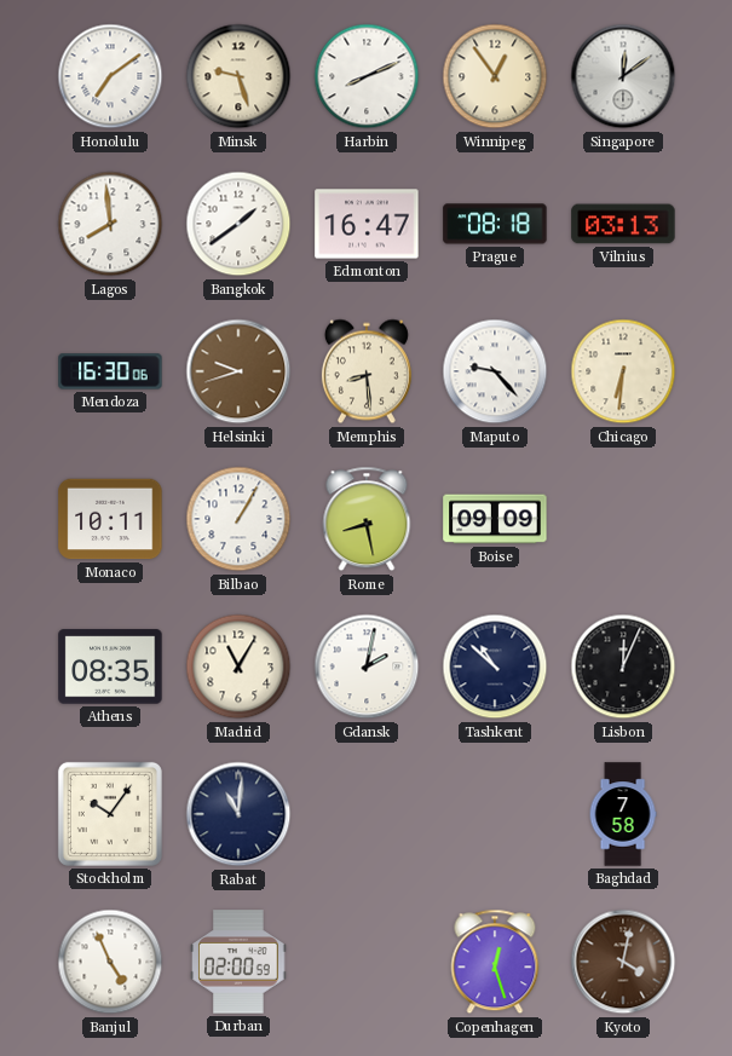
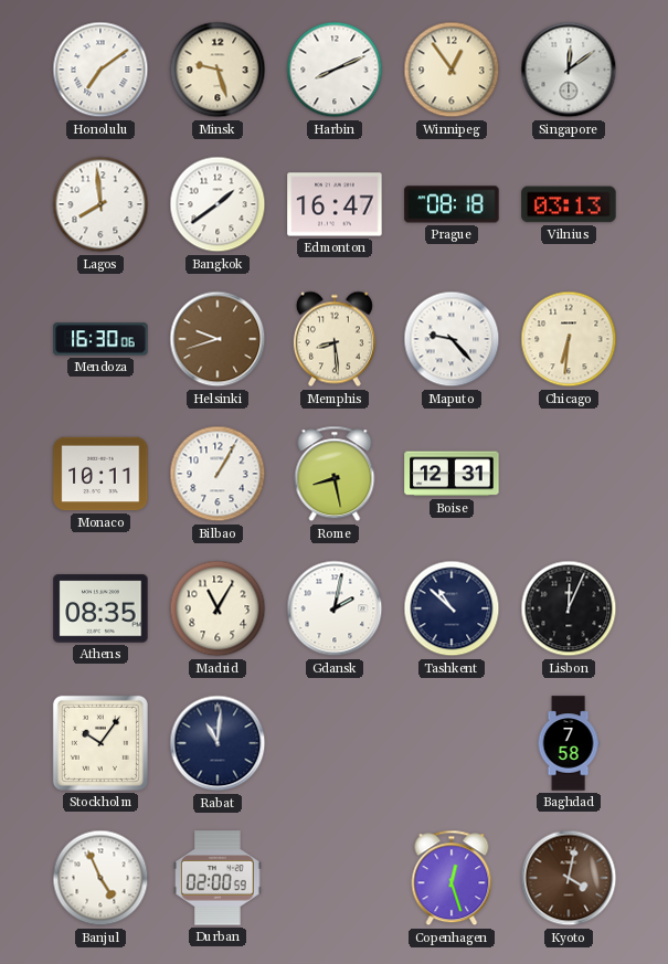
Boise: 09:09 -> 12:31
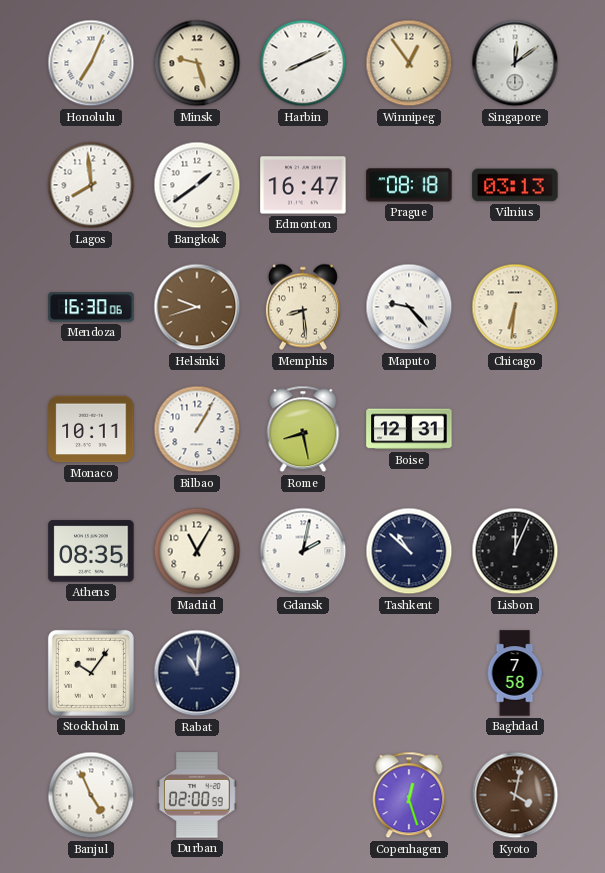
Honolulu: 7:09 -> 7:04
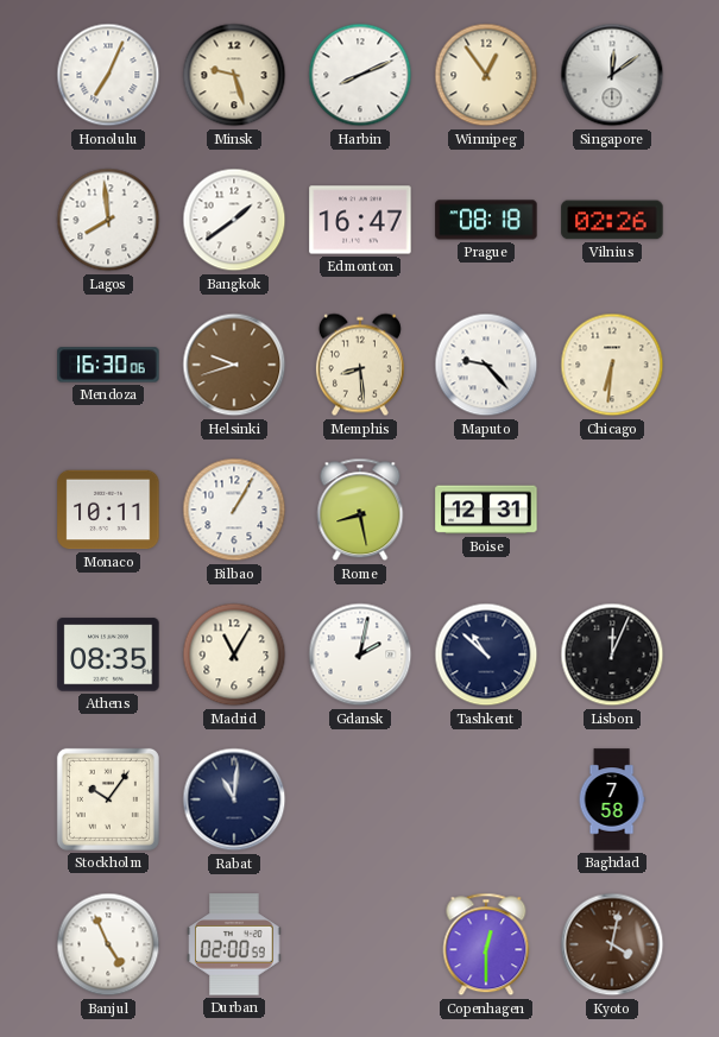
Vilnius: 03:13 -> 02:26
Copenhagen: 12:27 -> 12:30
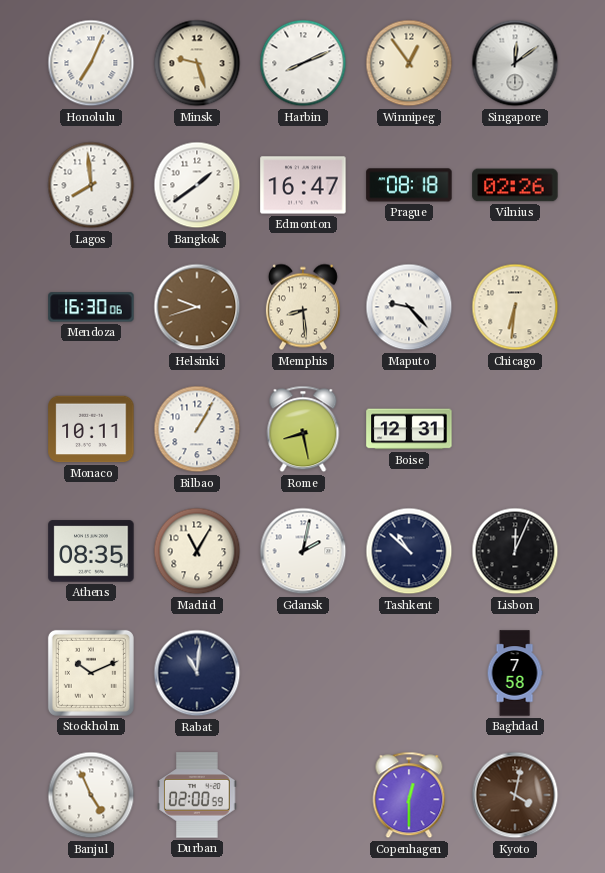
Stockholm: 10:06 -> 10:11
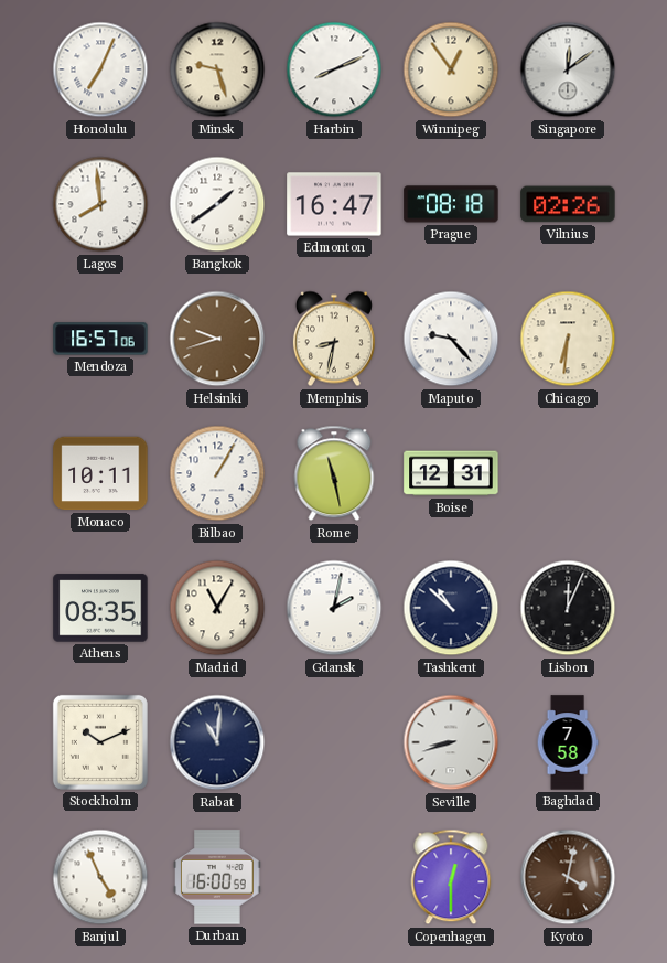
Mendoza: 16:30 -> 16:57
Memphis: 8:29 -> 8:32
Rome: 8:28 -> 11:28
Seville: none -> 8:42
Durban: 02:00 -> 16:00
